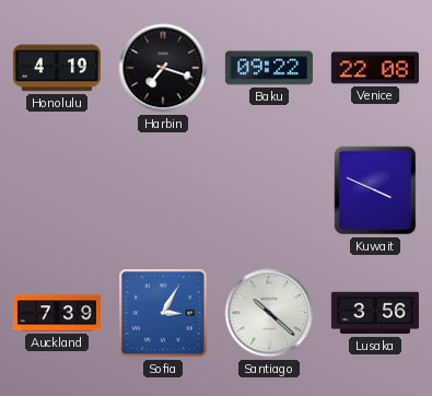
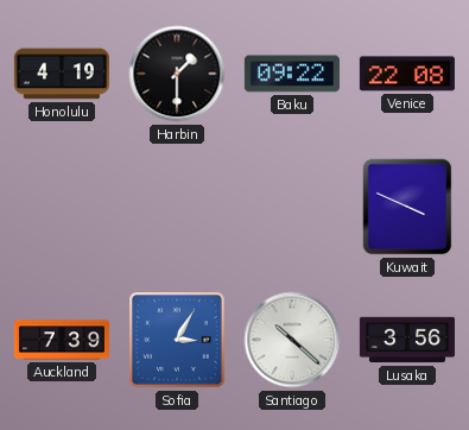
Harbin: 7:18 -> 1:30
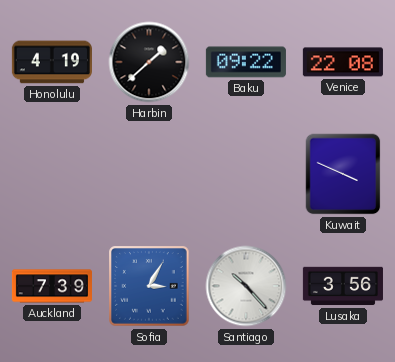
Harbin: 1:30 -> 1:38
Santiago: 10:22 -> 10:23
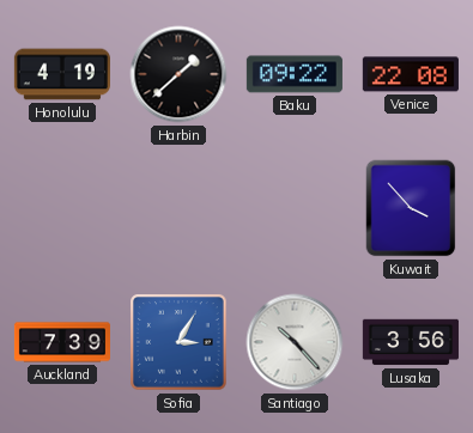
Kuwait: 3:49 -> 3:53
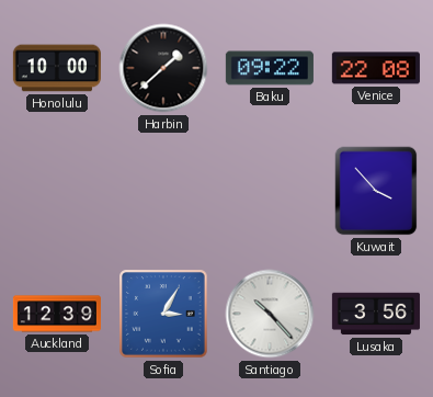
Honolulu: 4:19 -> 10:00
Auckland: 7:39 -> 12:39
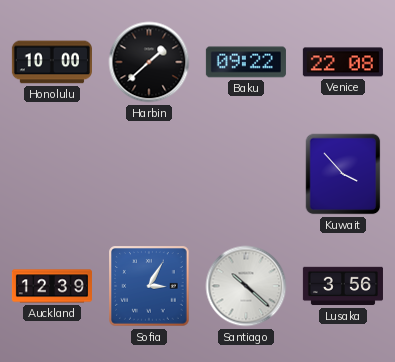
Santiago: 10:23 -> 10:22
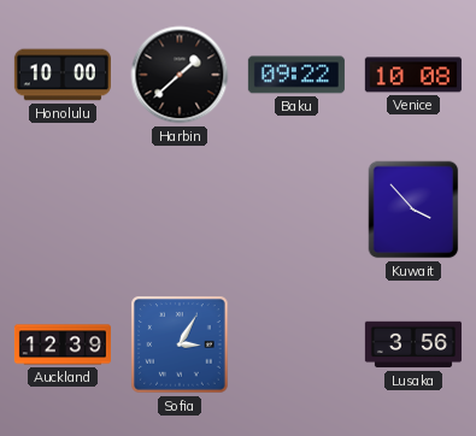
Venice: 22:08 -> 10:08
Santiago: 10:22 -> none
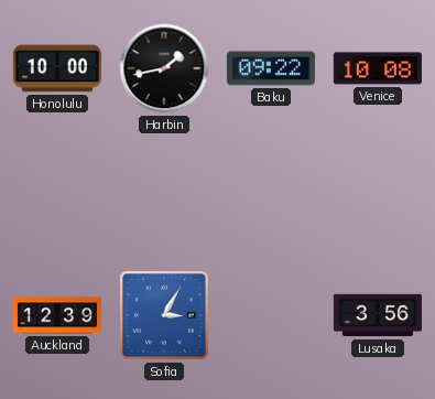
Harbin: 1:38 -> 1:43
Kuwait: 3:53 -> none
